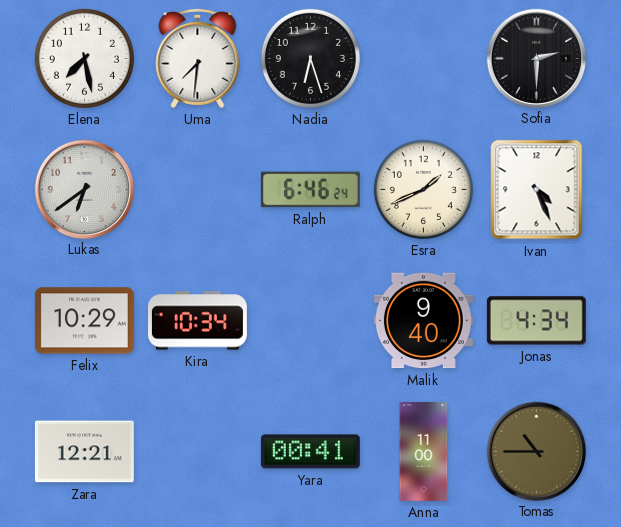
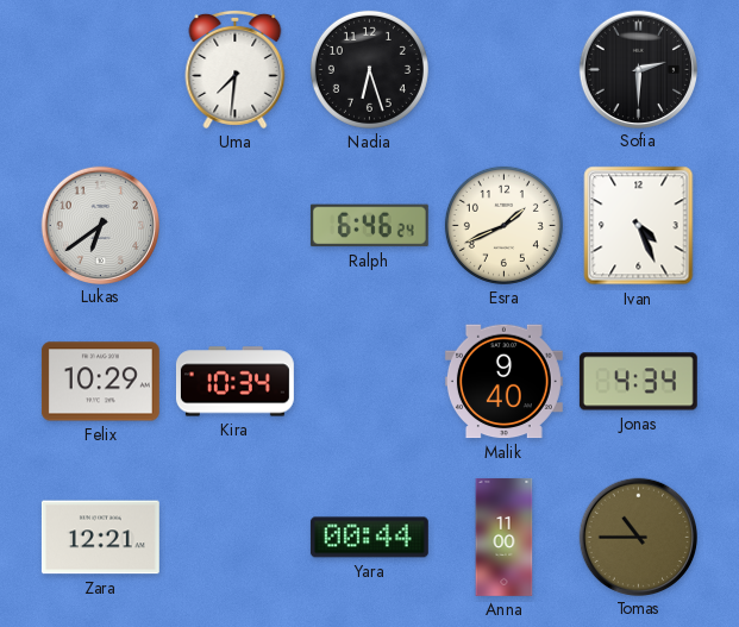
Elena: 7:28 -> none
Yara: 00:41 -> 00:44
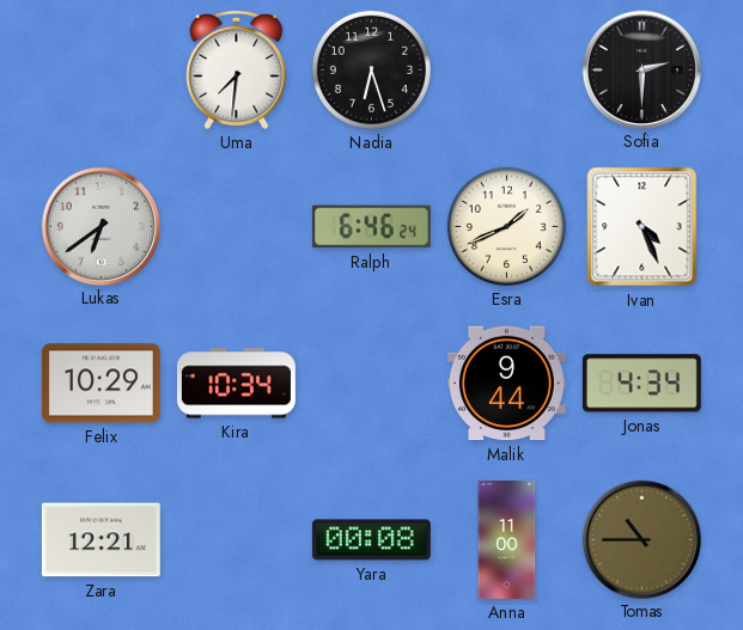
Malik: 9:40 -> 9:44
Yara: 00:44 -> 00:08
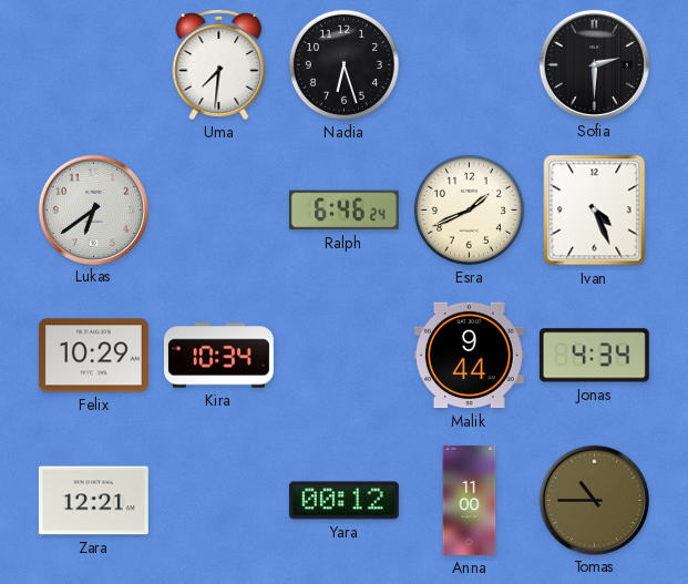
Yara: 00:08 -> 00:12
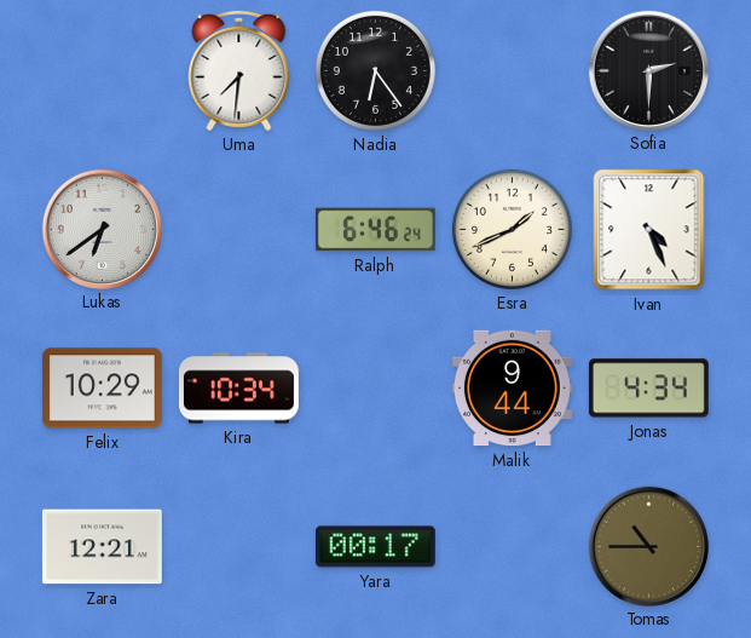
Nadia: 6:27 -> 6:24
Yara: 00:12 -> 00:17
Anna: 11:00 -> none
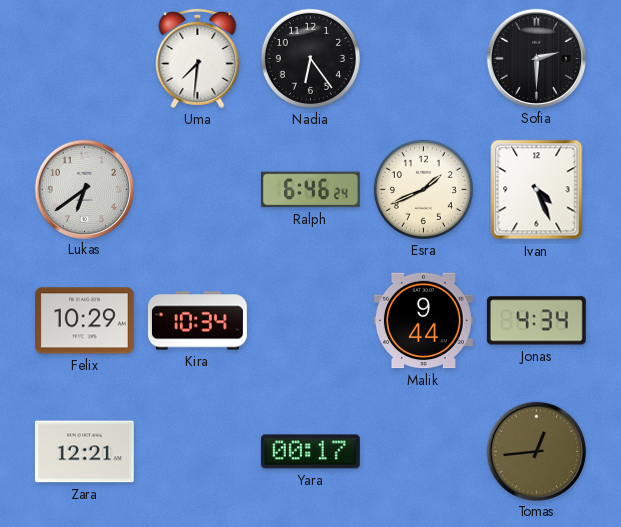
Tomas: 10:45 -> 12:44
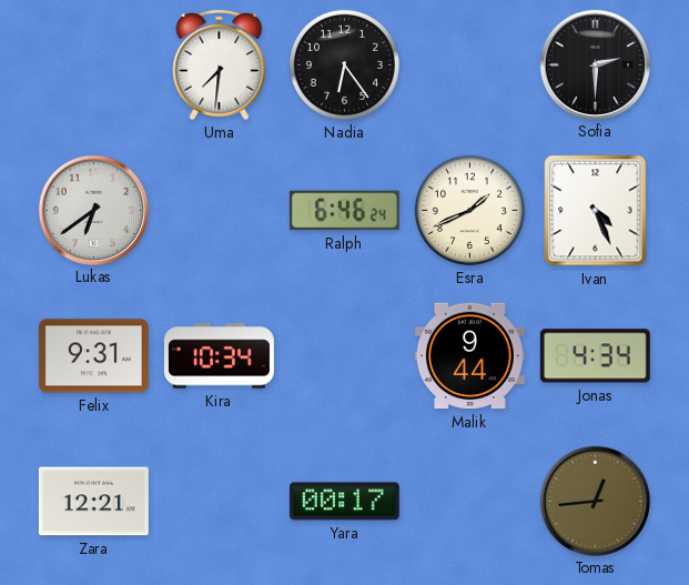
Felix: 10:29 -> 9:31
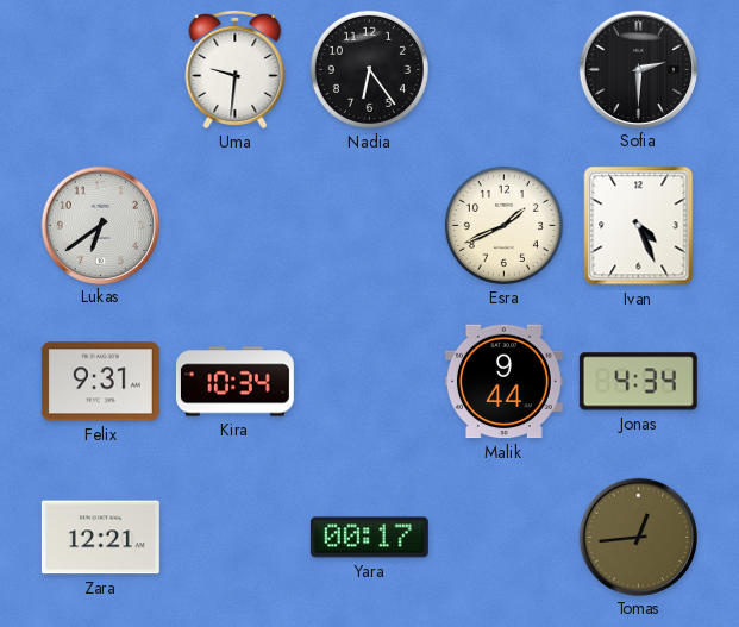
Uma: 7:31 -> 9:31
Ralph: 6:46 -> none
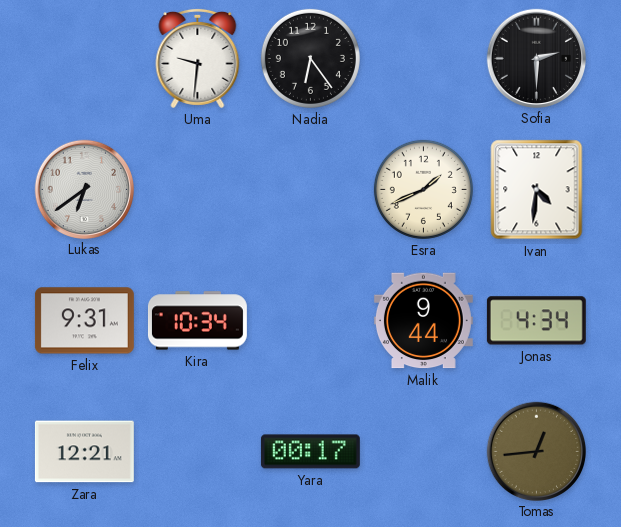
Ivan: 4:26 -> 4:31
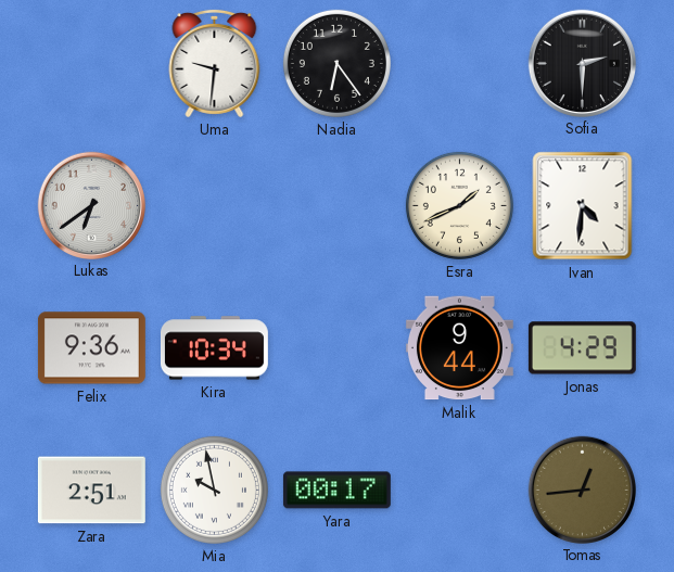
Felix: 9:31 -> 9:36
Jonas: 4:34 -> 4:29
Zara: 12:21 -> 2:51
Mia: none -> 9:58
